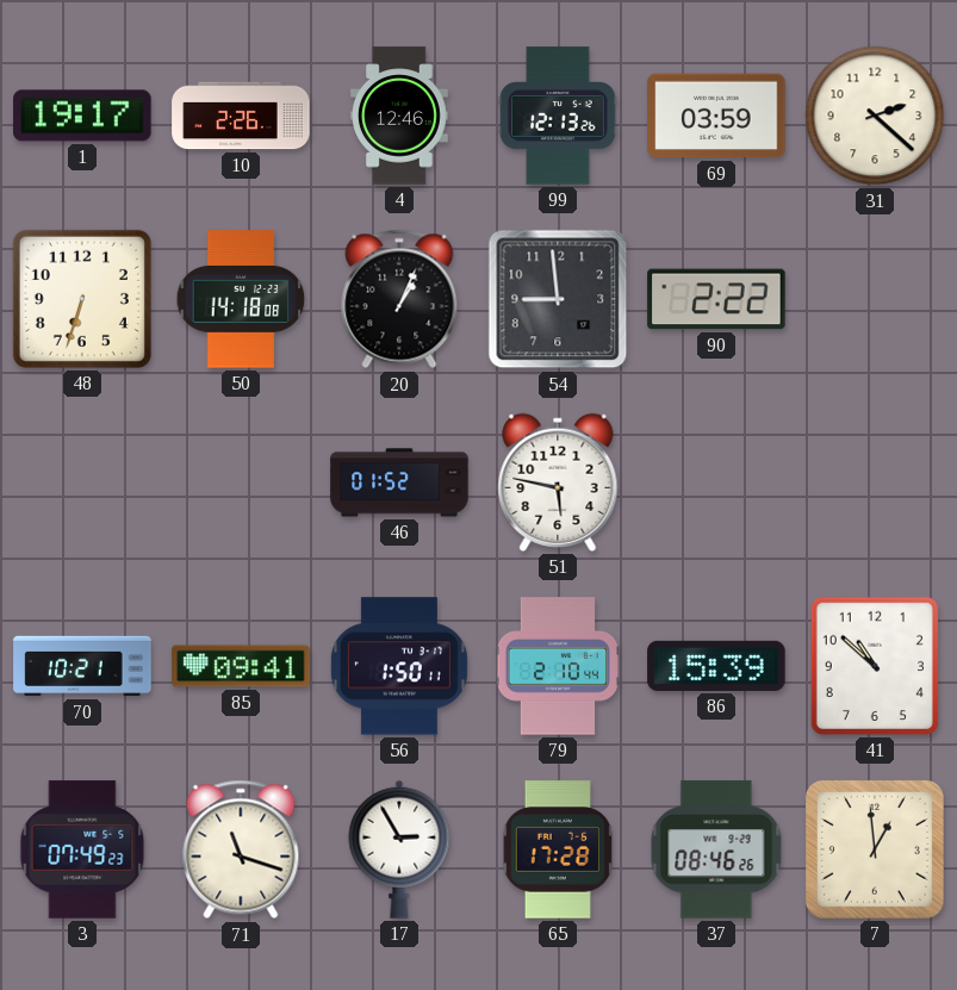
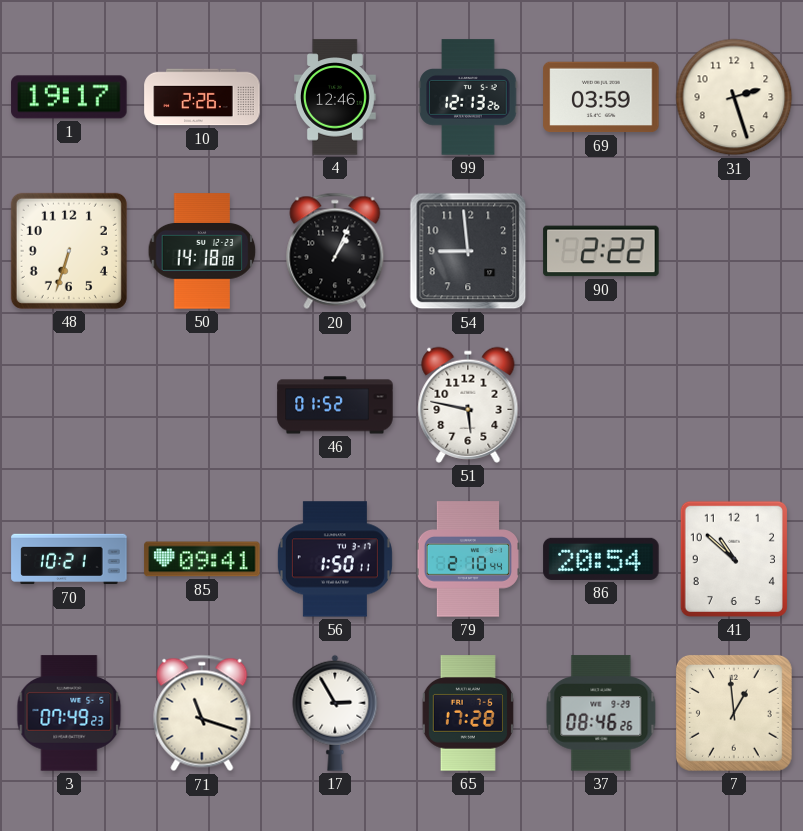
31: 2:22 -> 2:27
86: 15:39 -> 20:54
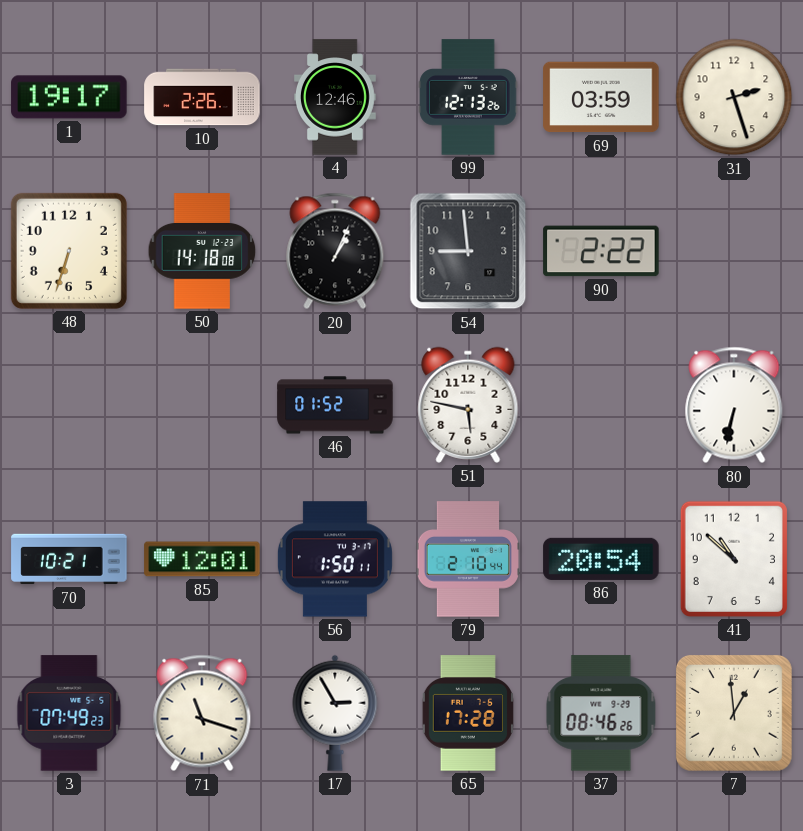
80: none -> 6:32
85: 09:41 -> 12:01
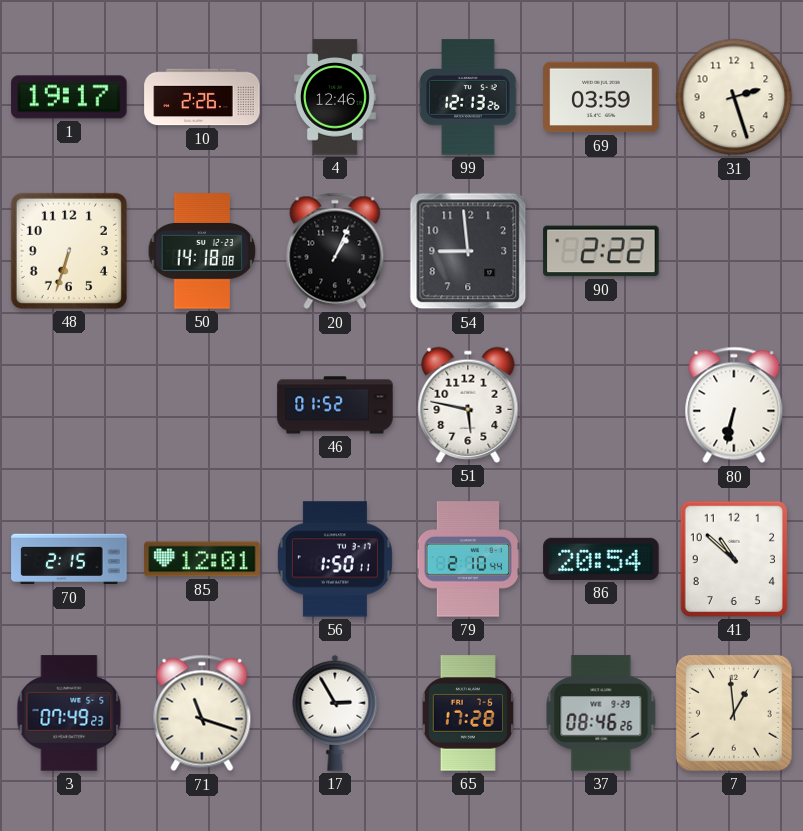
70: 10:21 -> 2:15
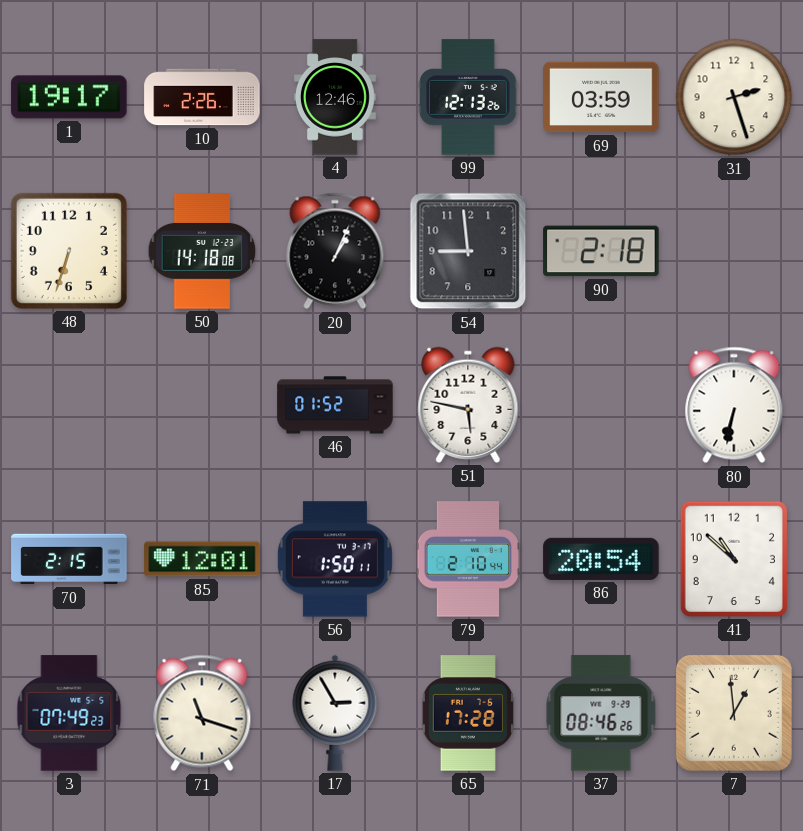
90: 2:22 -> 2:18
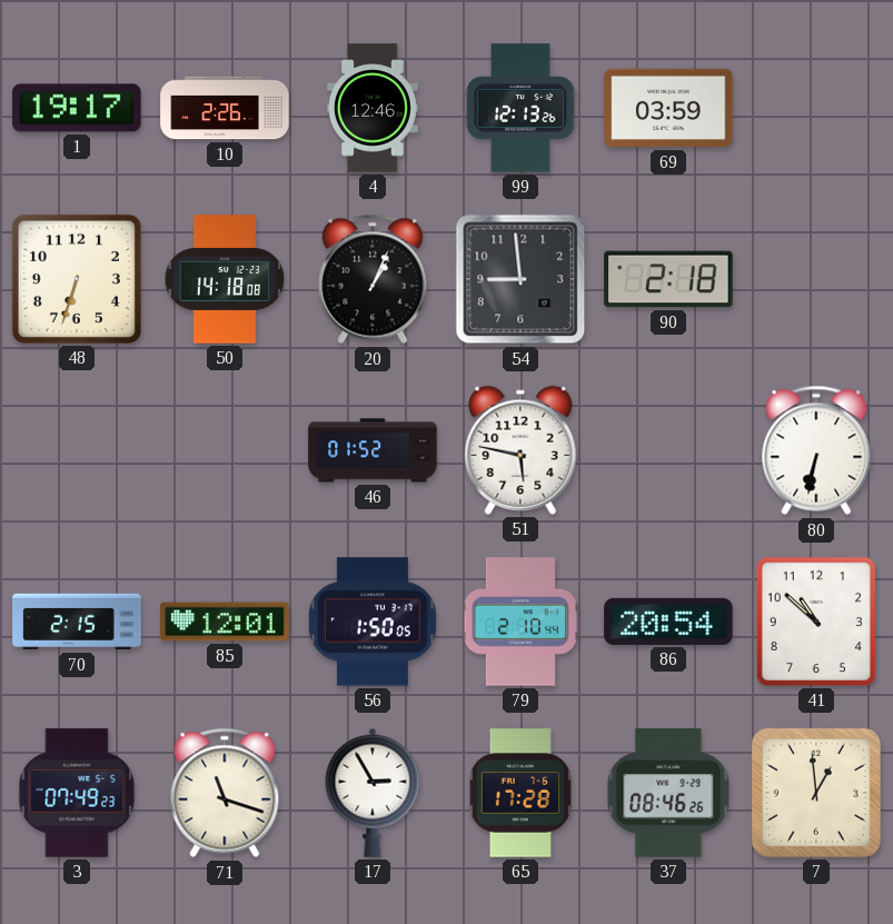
31: 2:27 -> none
56: 1:50:11 -> 1:50:05
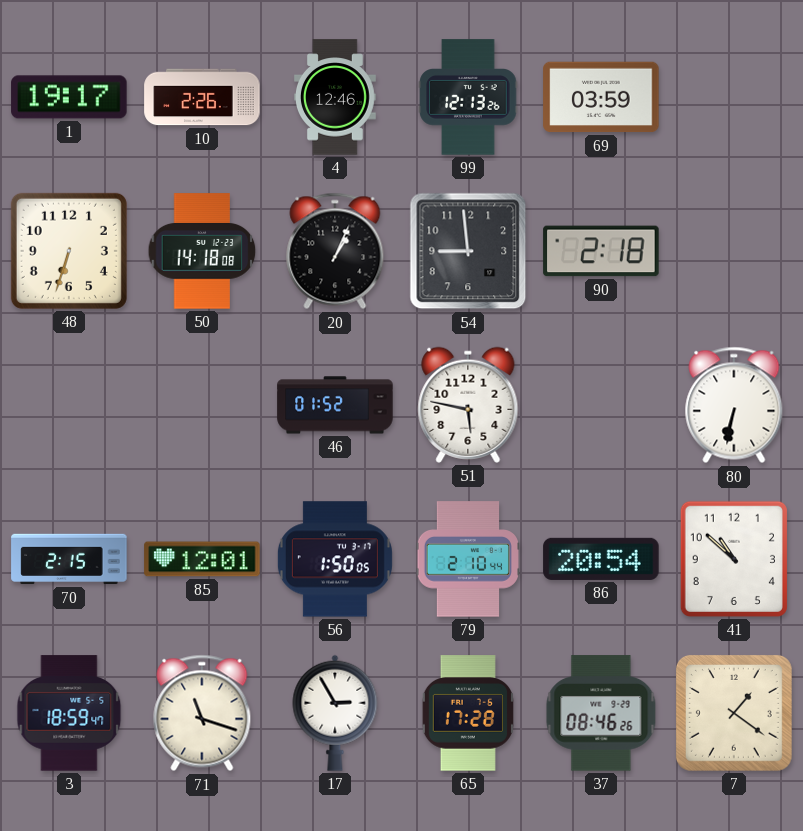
3: 07:49 -> 18:59
7: 12:59 -> 1:21
